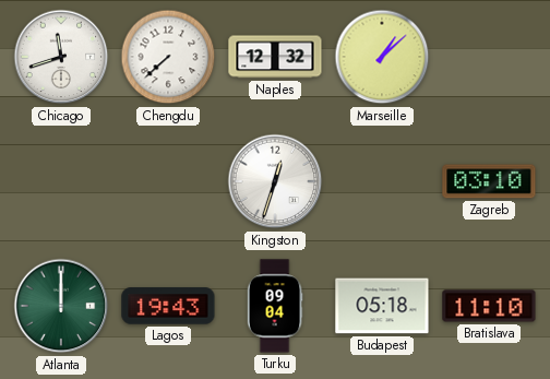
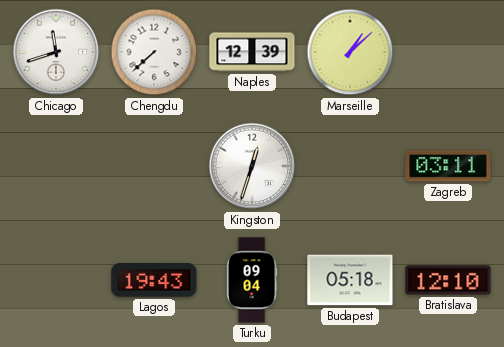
Naples: 12:32 -> 12:39
Zagreb: 03:10 -> 03:11
Atlanta: 12:00 -> none
Bratislava: 11:10 -> 12:10
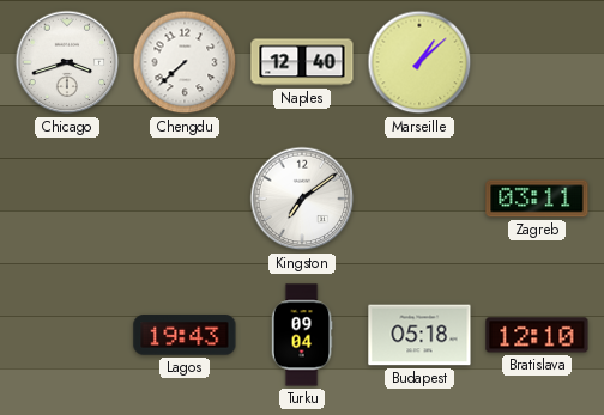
Chicago: 11:42 -> 3:42
Naples: 12:39 -> 12:40
Kingston: 12:33 -> 7:09
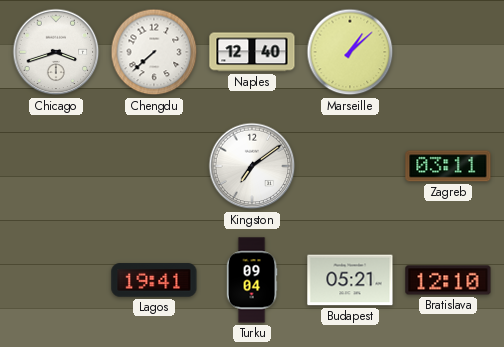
Lagos: 19:43 -> 19:41
Budapest: 05:18 -> 05:21
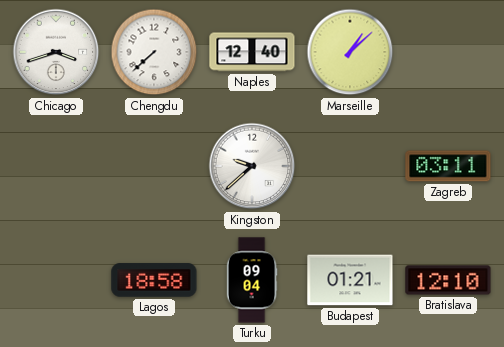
Kingston: 7:09 -> 9:38
Lagos: 19:41 -> 18:58
Budapest: 05:21 -> 01:21
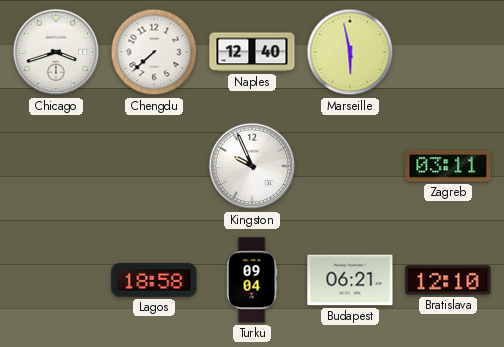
Marseille: 1:08 -> 5:58
Kingston: 9:38 -> 9:56
Budapest: 01:21 -> 06:21
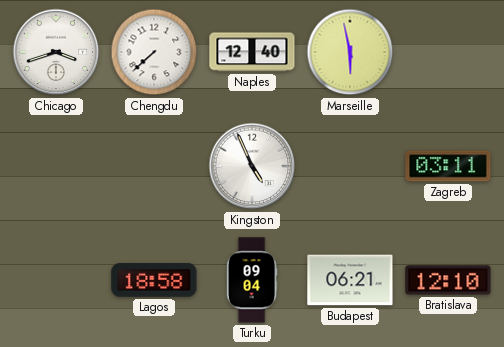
Kingston: 9:56 -> 4:56
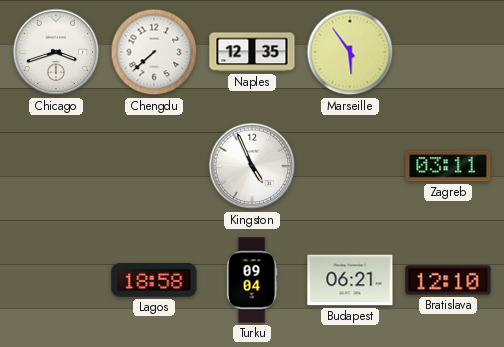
Naples: 12:40 -> 12:35
Marseille: 5:58 -> 5:54
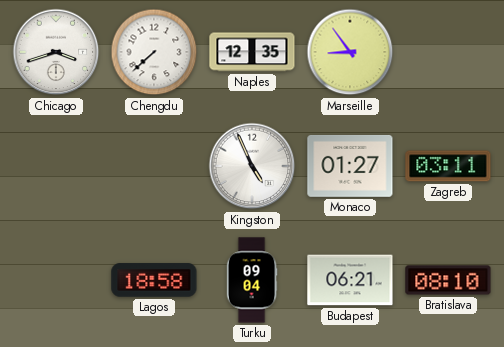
Marseille: 5:54 -> 8:54
Monaco: none -> 01:27
Bratislava: 12:10 -> 08:10
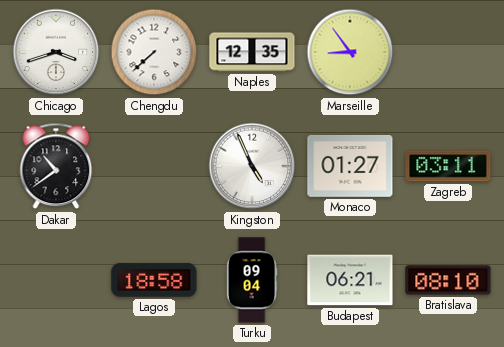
Dakar: none -> 10:39
